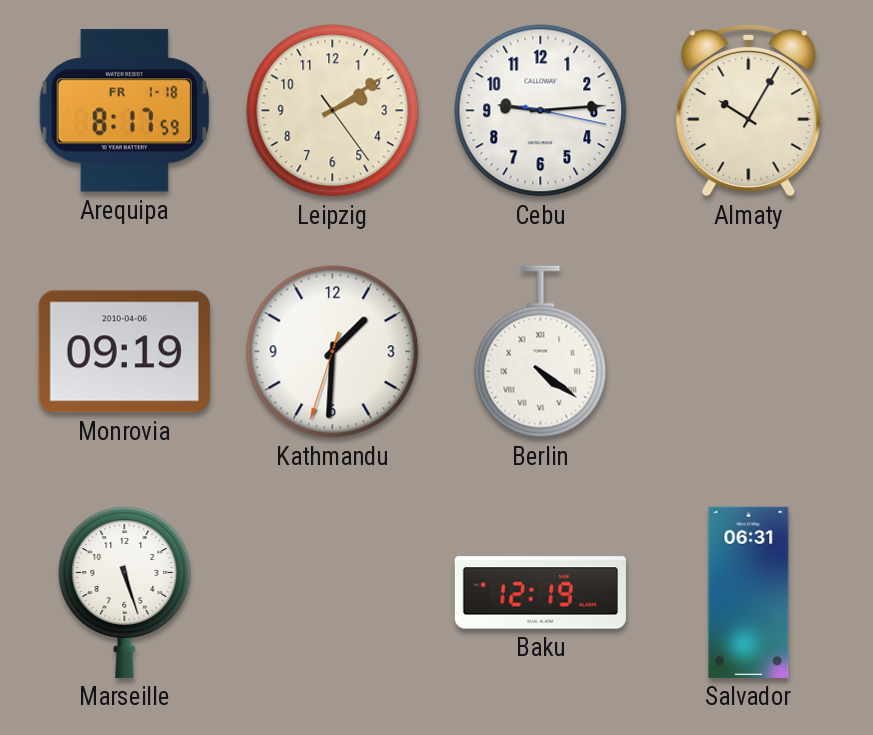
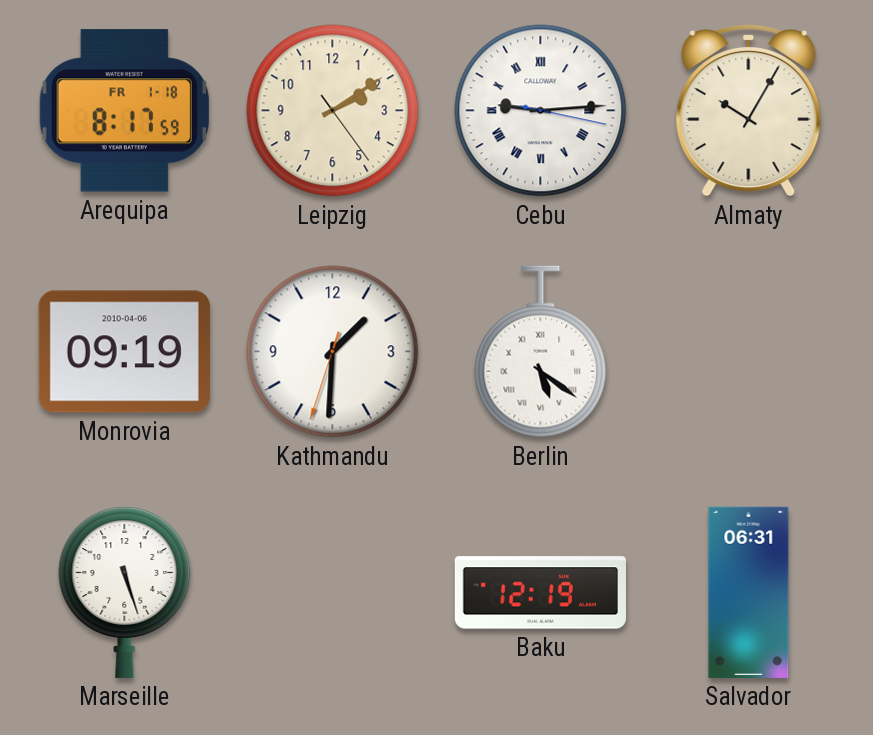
Cebu numerals: Arabic -> Roman
Berlin: 4:21 -> 5:21
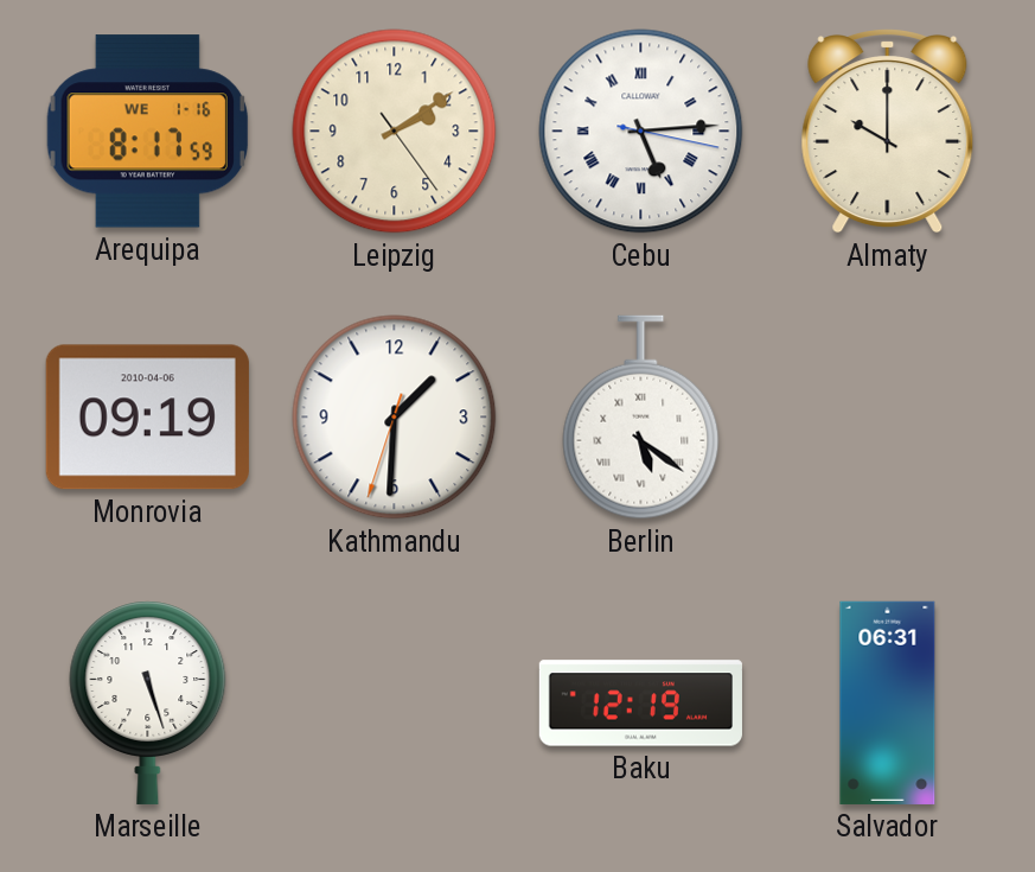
Arequipa date: FR 1-18 -> WE 1-16
Cebu: 9:14 -> 5:14
Almaty: 10:05 -> 10:00
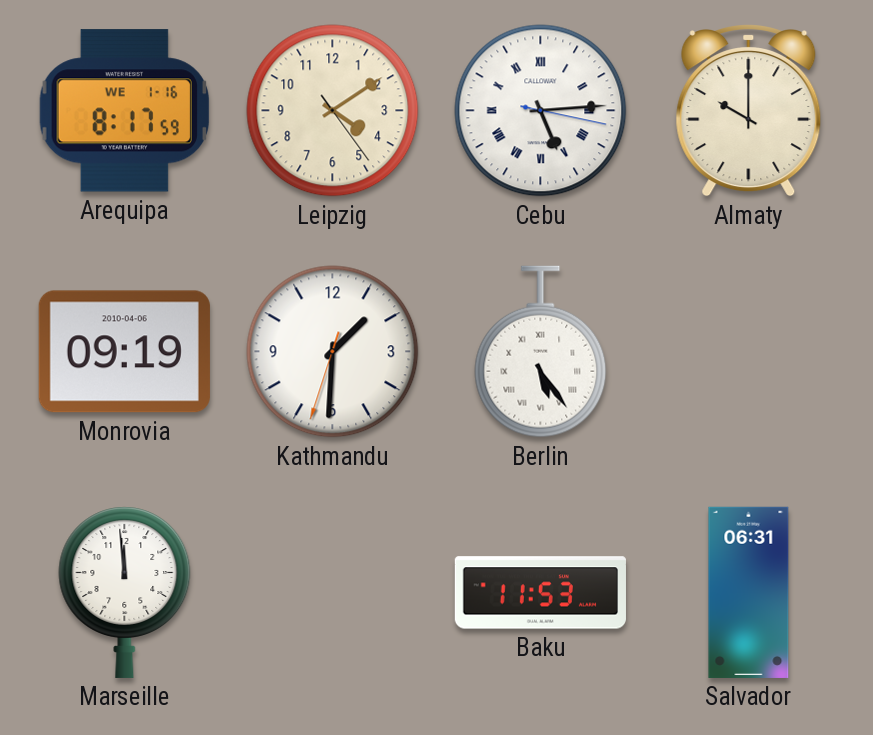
Leipzig: 2:09 -> 4:09
Berlin: 5:21 -> 5:24
Marseille: 5:27 -> 11:59
Baku: 12:19 -> 11:53
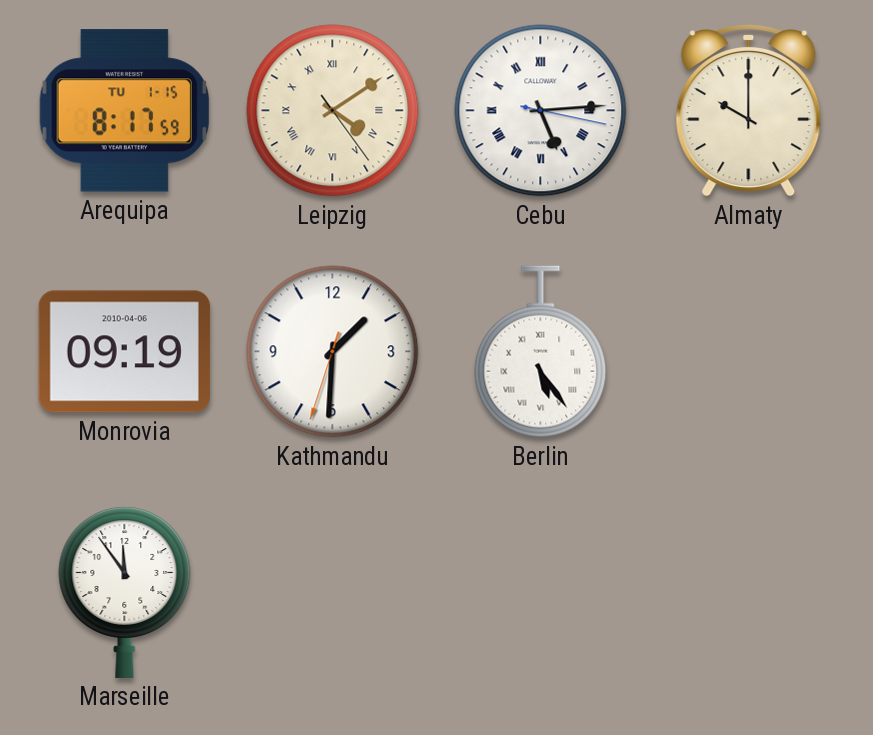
Arequipa date: WE 1-16 -> TU 1-15
Leipzig numerals: Arabic -> Roman
Marseille: 11:59 -> 11:54
Baku: 11:53 -> none
Salvador: 06:31 -> none
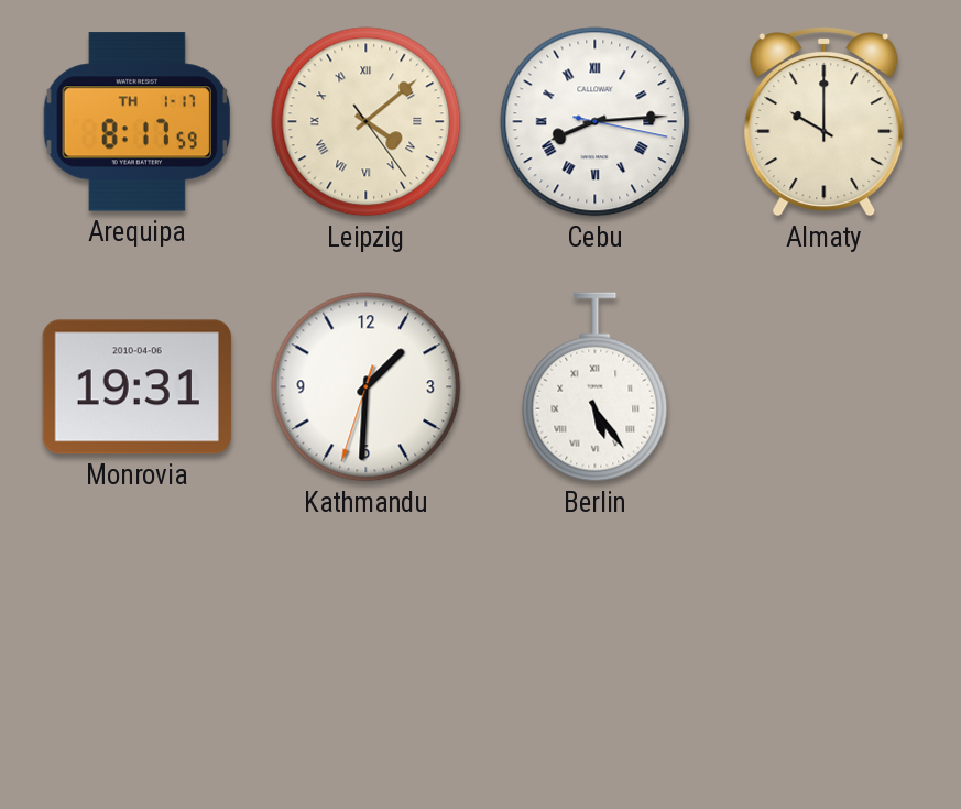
Arequipa date: TU 1-15 -> TH 1-17
Leipzig: 4:09 -> 4:08
Cebu: 5:14 -> 8:14
Monrovia: 09:19 -> 19:31
Marseille: 11:54 -> none
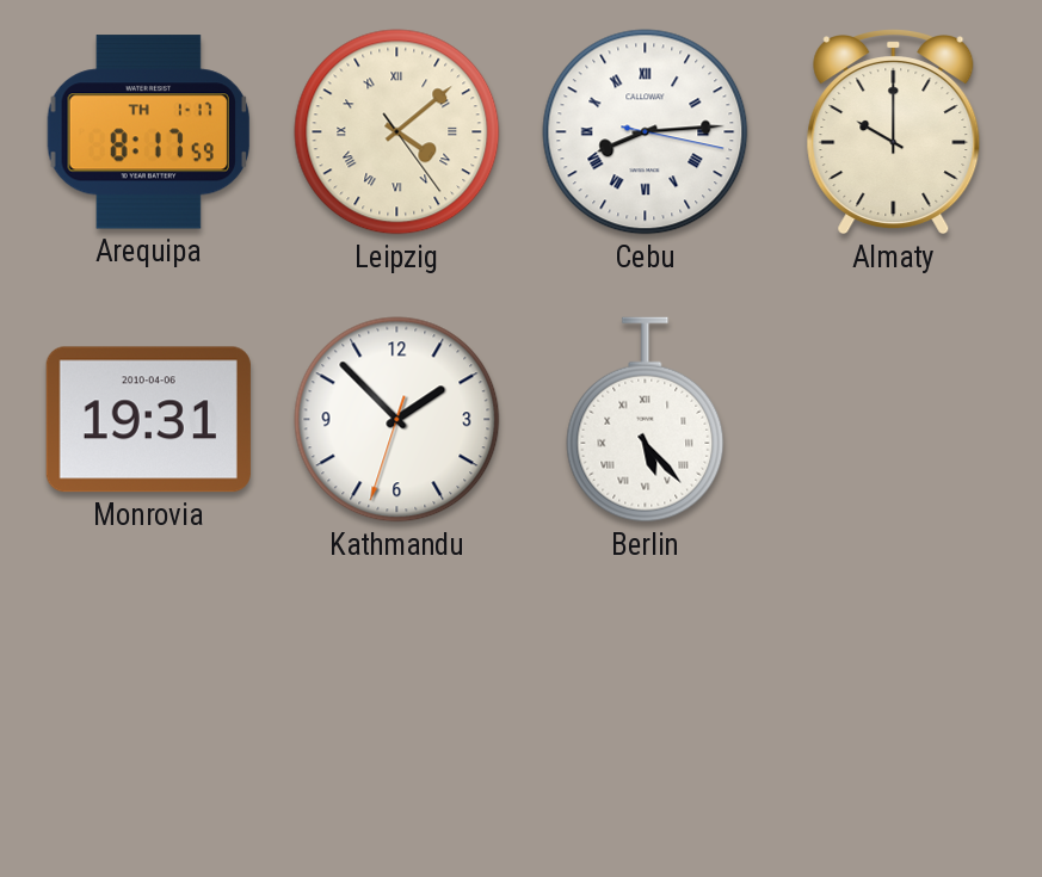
Kathmandu: 1:30 -> 1:52
Berlin: 5:24 -> 5:23
